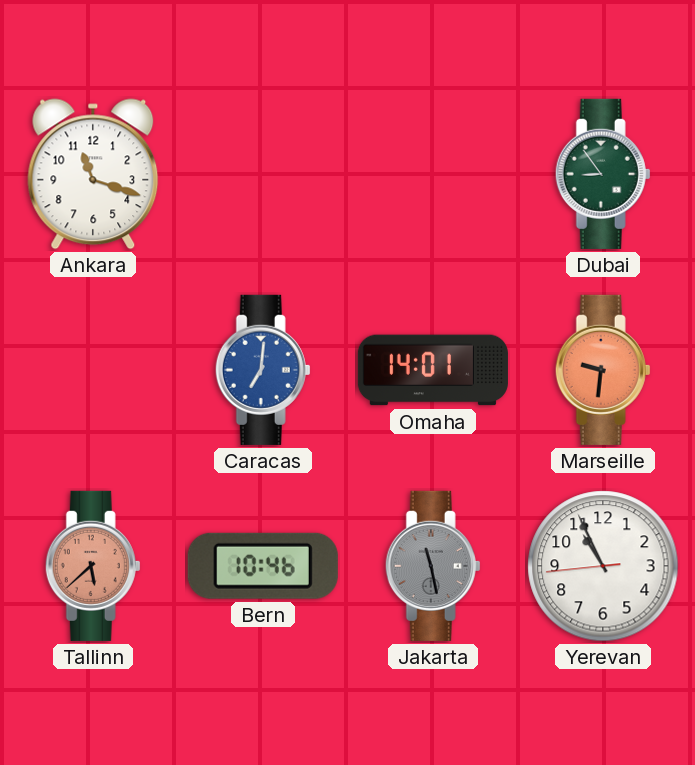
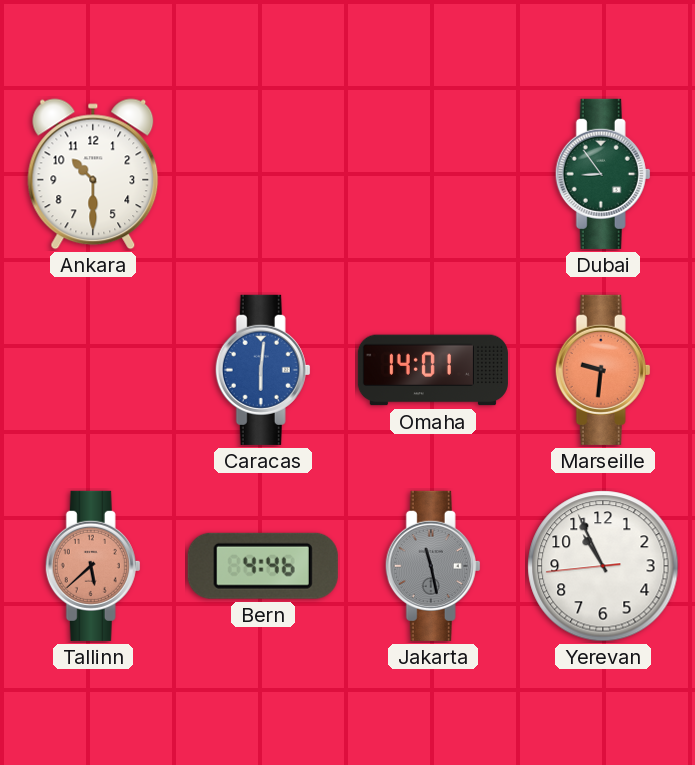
Ankara: 11:18 -> 10:30
Caracas: 7:01 -> 6:01
Bern: 10:46 -> 4:46
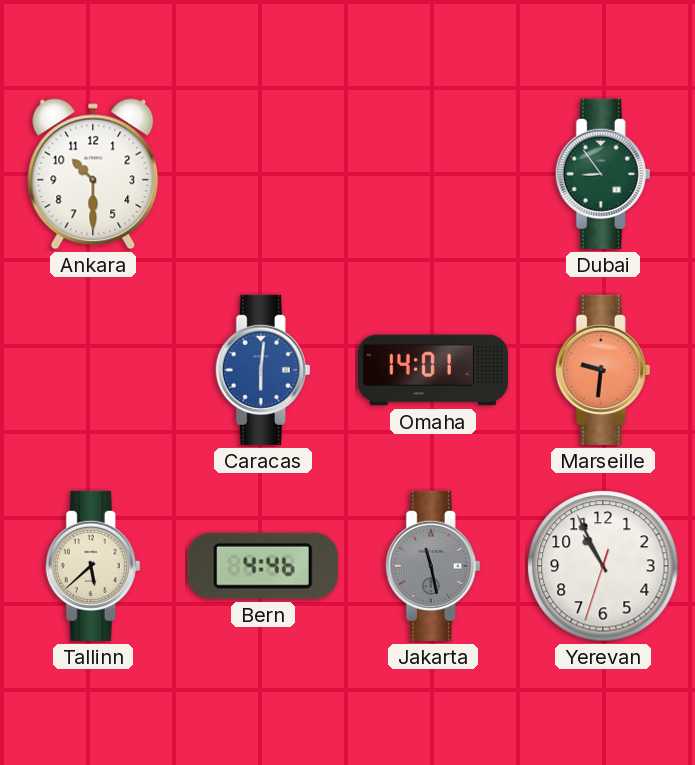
Tallinn dial: salmon -> cream
Yerevan: 10:55:44 -> 10:55:33
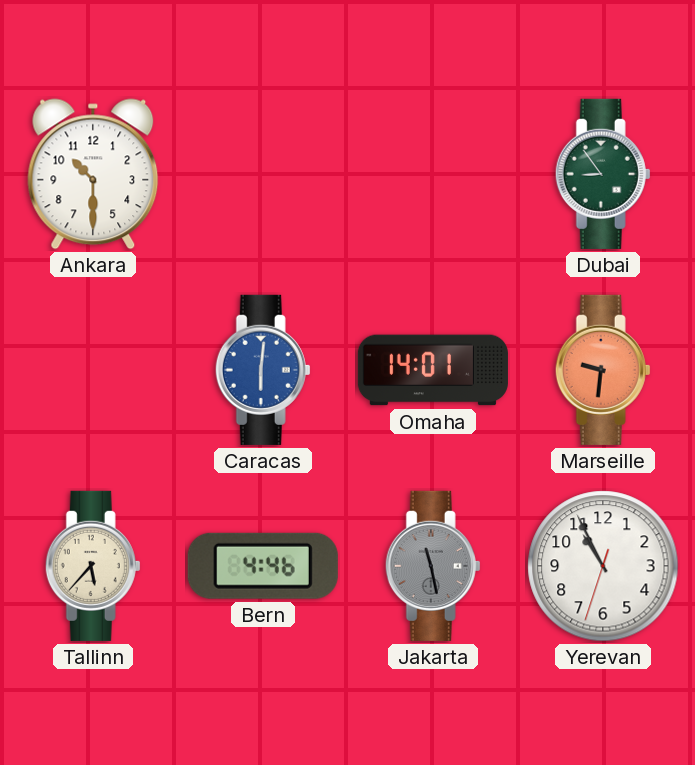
Tallinn: 5:38 -> 5:37
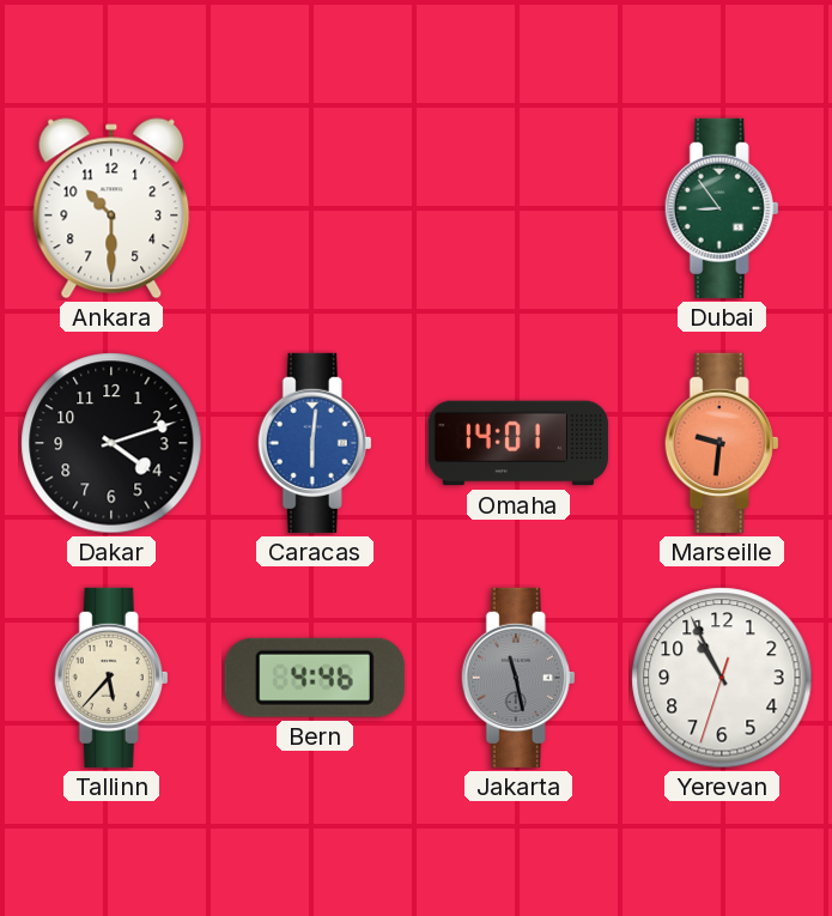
Dakar: none -> 4:12
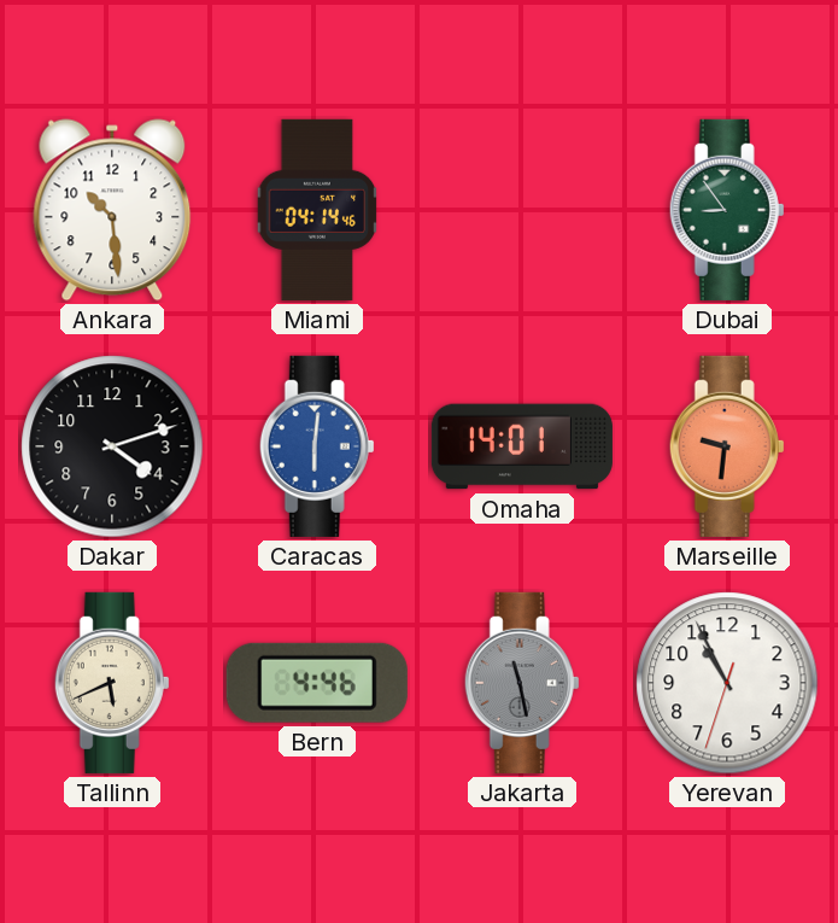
Ankara: 10:30 -> 10:29
Miami: none -> 04:14
Tallinn: 5:37 -> 5:41
